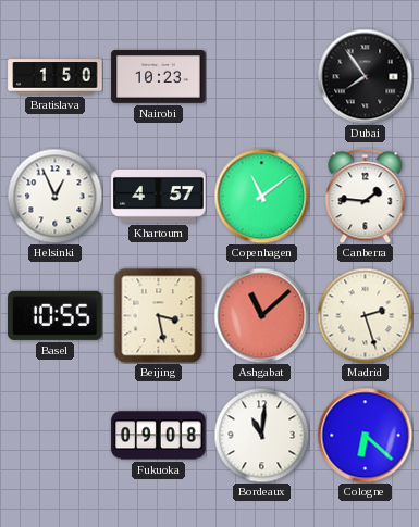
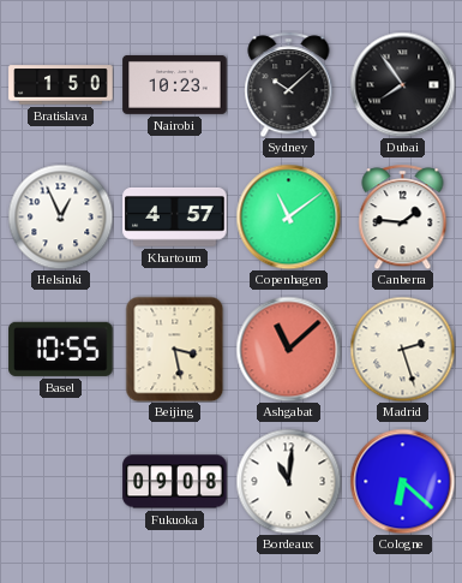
Sydney: none -> 10:08
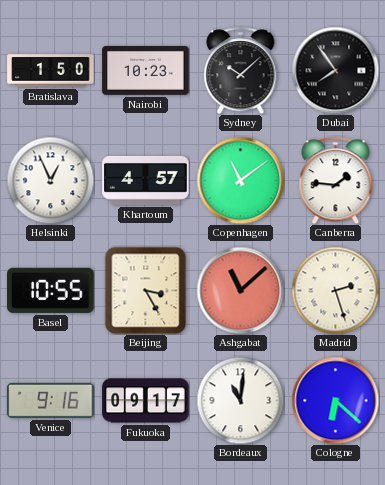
Beijing: 3:28 -> 3:25
Venice: none -> 9:16
Fukuoka: 09:08 -> 09:17
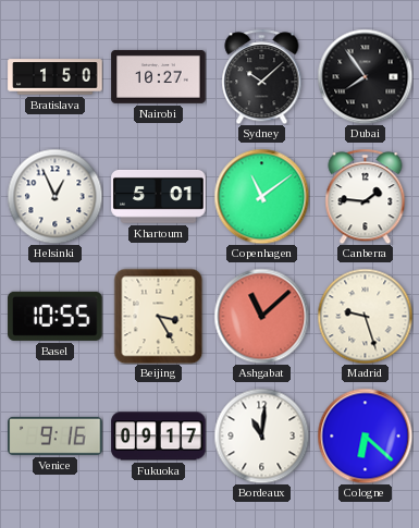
Nairobi: 10:23 -> 10:27
Khartoum: 4:57 -> 5:01
Madrid: 2:27 -> 9:27
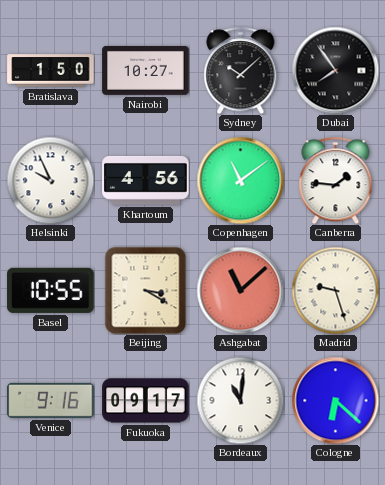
Helsinki: 12:56 -> 9:56
Khartoum: 5:01 -> 4:56
Beijing: 3:25 -> 3:20
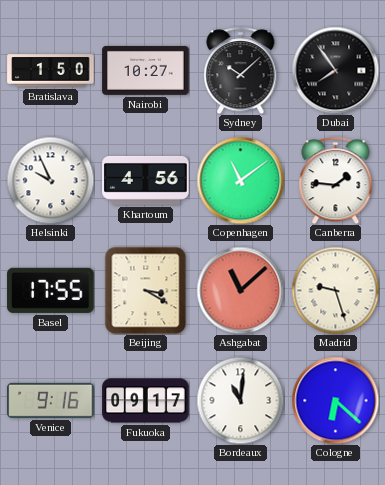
Basel: 10:55 -> 17:55
